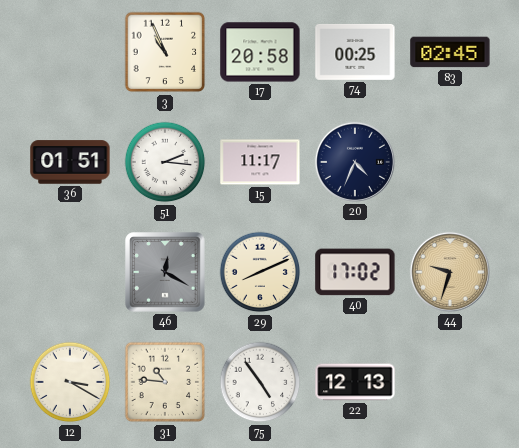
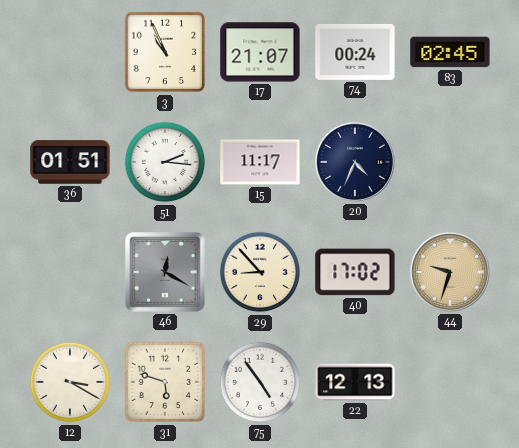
17: 20:58 -> 21:07
74: 00:25 -> 00:24
29: 8:11 -> 8:53
31: 10:46 -> 5:48
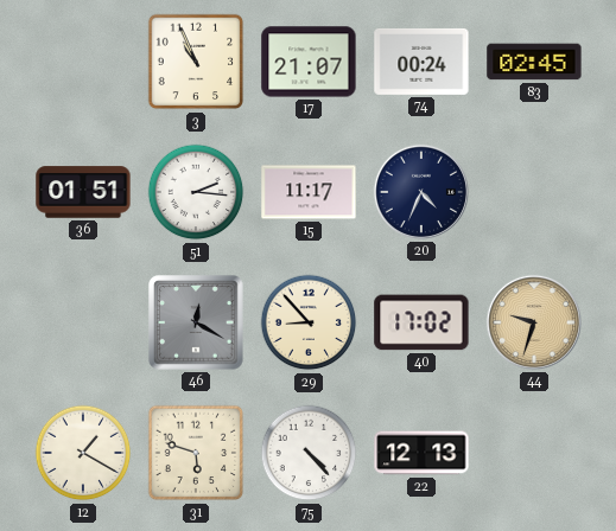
12: 3:20 -> 1:20
75: 4:54 -> 4:23
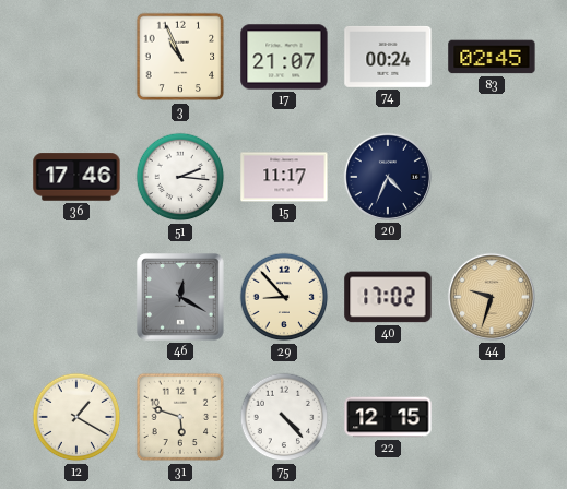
36: 01:51 -> 17:46
22: 12:13 -> 12:15
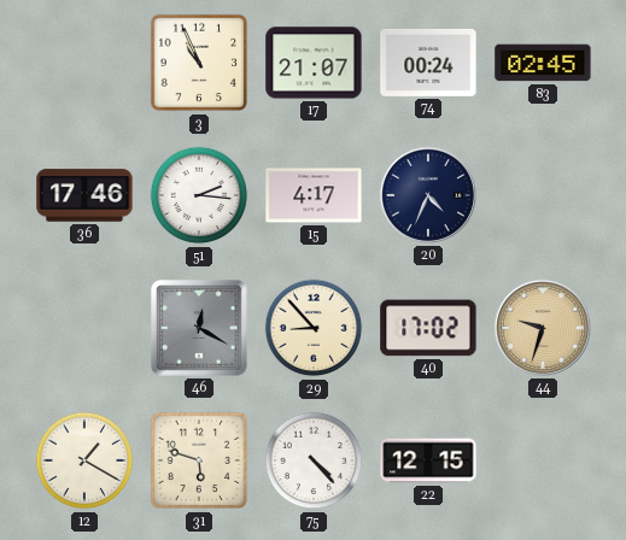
15: 11:17 -> 4:17
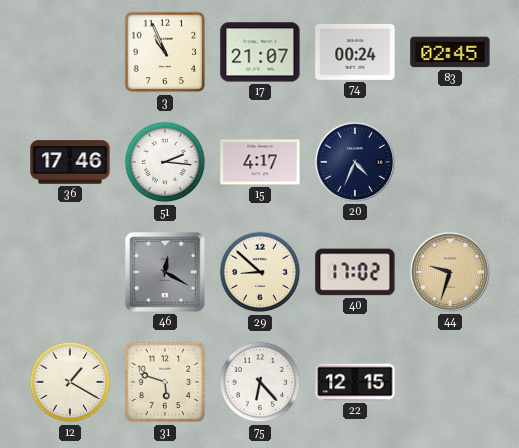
29: 8:53 -> 8:52
75: 4:23 -> 6:23
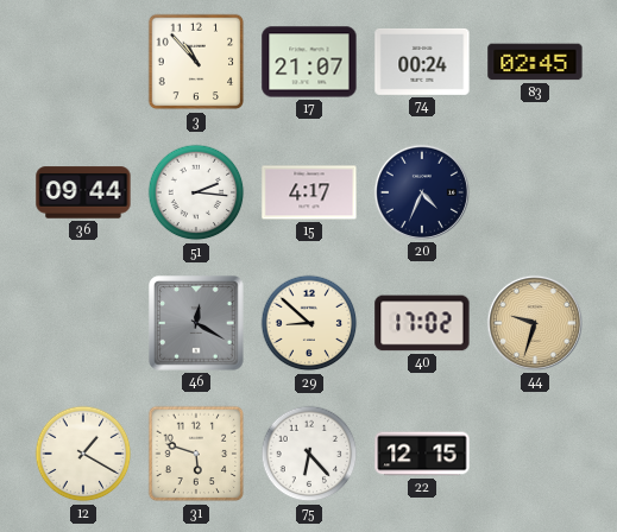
3: 10:56 -> 10:53
36: 17:46 -> 09:44
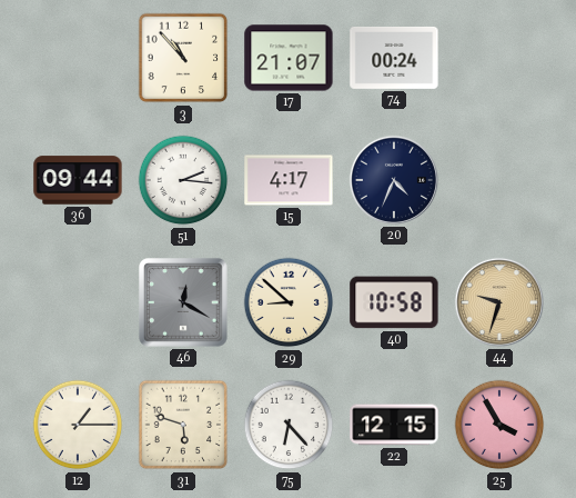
83: 02:45 -> none
40: 17:02 -> 10:58
12: 1:20 -> 1:15
25: none -> 3:55
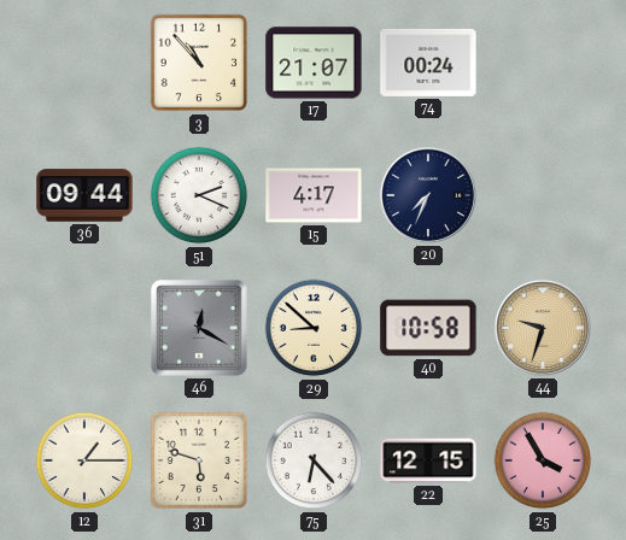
51: 2:16 -> 2:19
20: 4:34 -> 7:34
